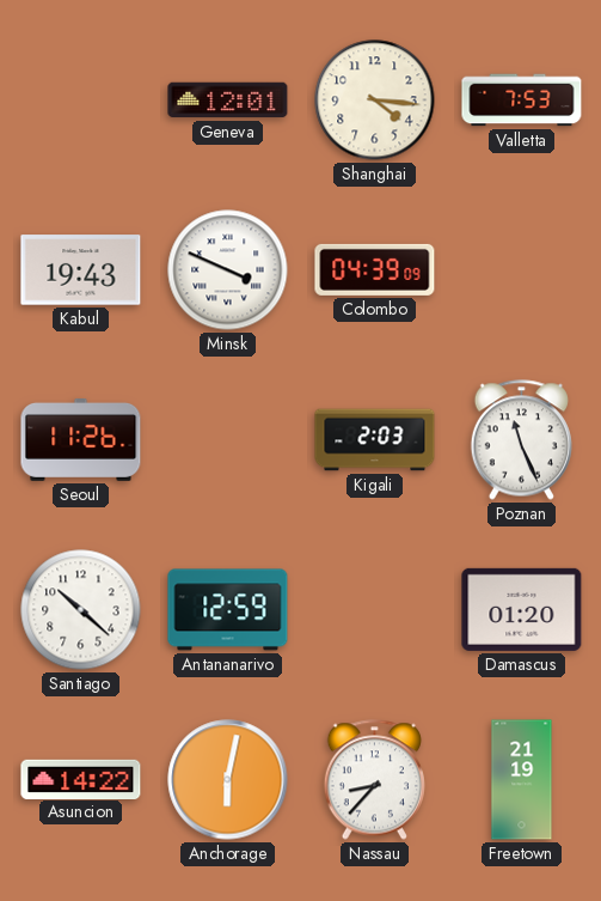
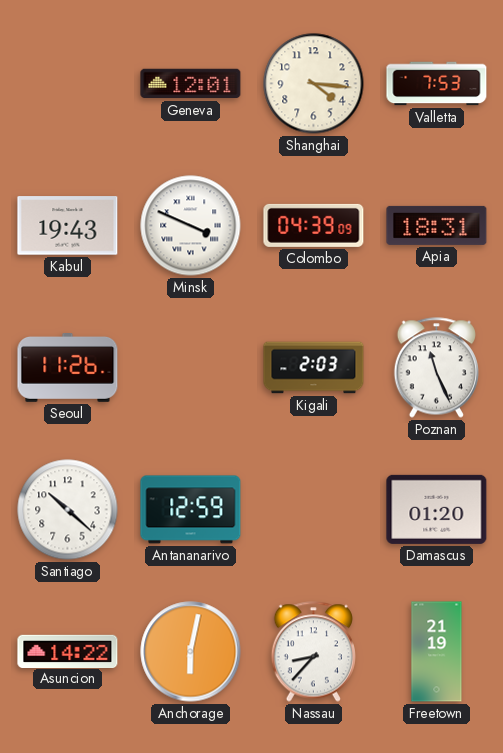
Apia: none -> 18:31
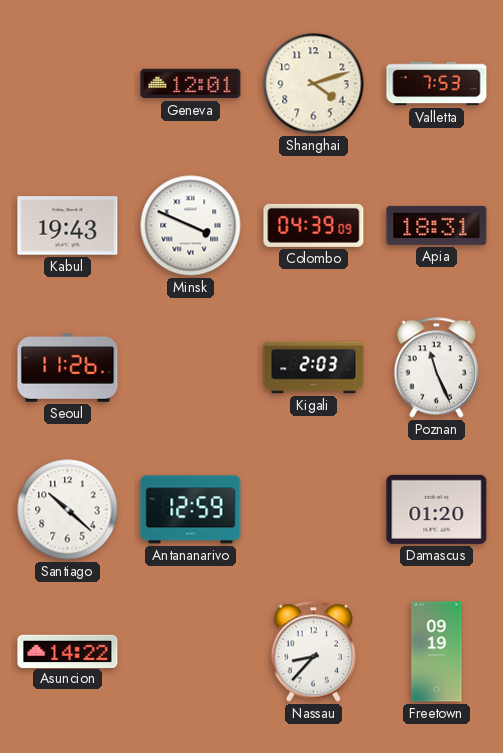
Shanghai: 4:16 -> 4:12
Anchorage: 6:02 -> none
Freetown: 21:19 -> 09:19
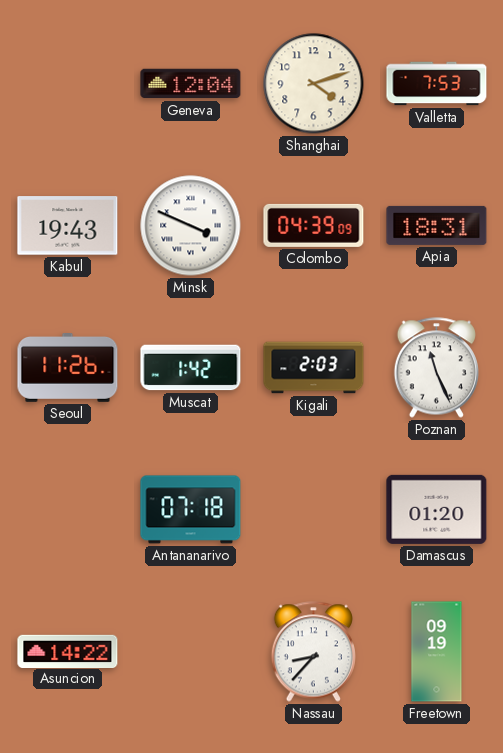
Geneva: 12:01 -> 12:04
Muscat: none -> 1:42
Santiago: 10:22 -> none
Antananarivo: 12:59 -> 07:18
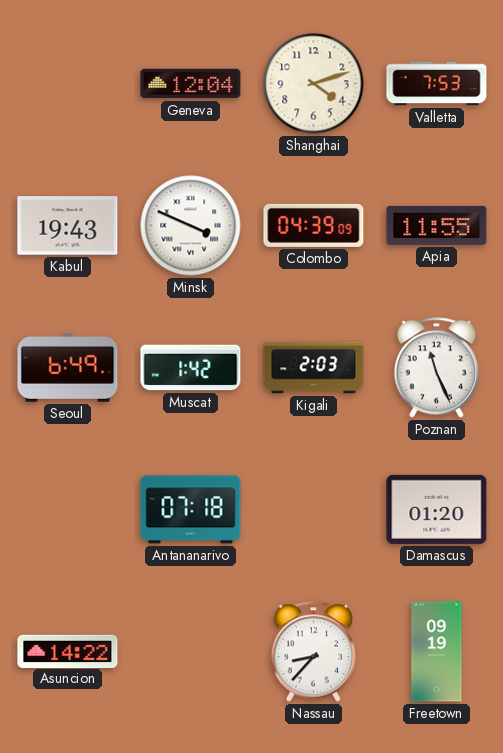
Apia: 18:31 -> 11:55
Seoul: 11:26 -> 6:49
